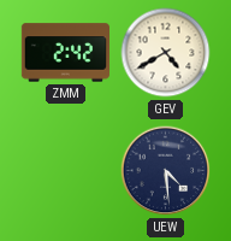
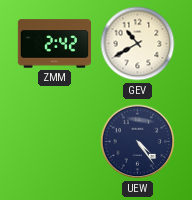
GEV: 4:40 -> 10:40
UEW: 4:29 -> 4:24
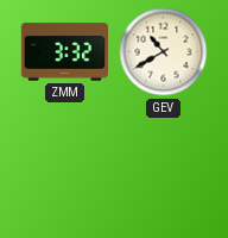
ZMM: 2:42 -> 3:32
UEW: 4:24 -> none
